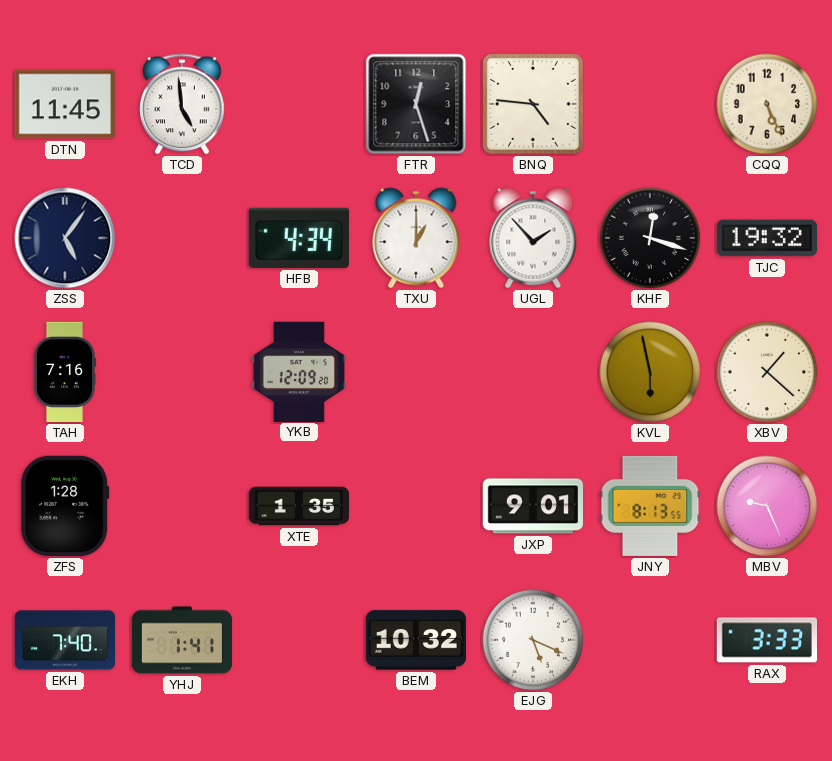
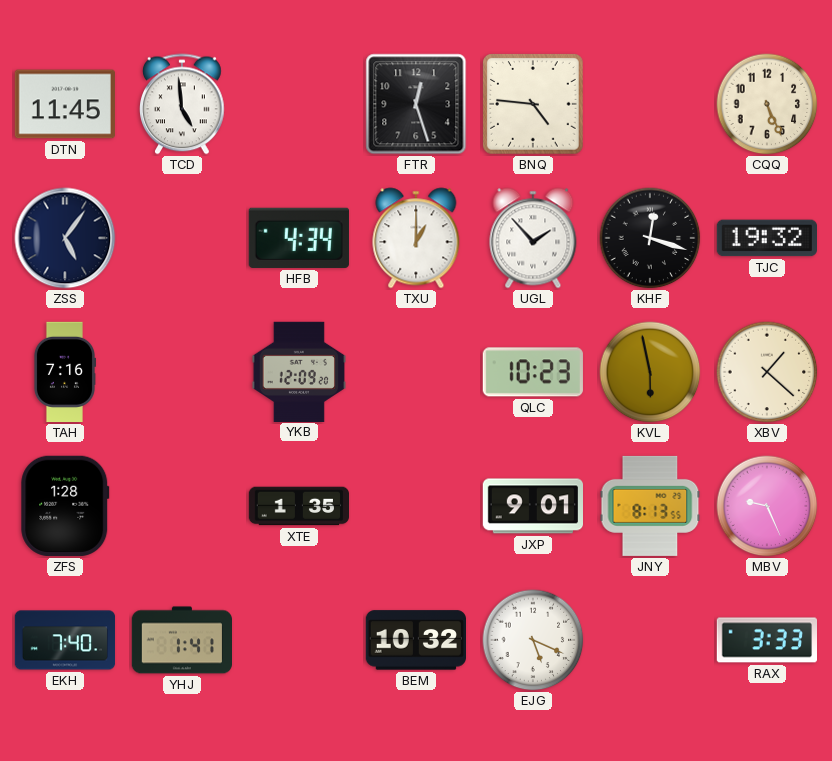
QLC: none -> 10:23
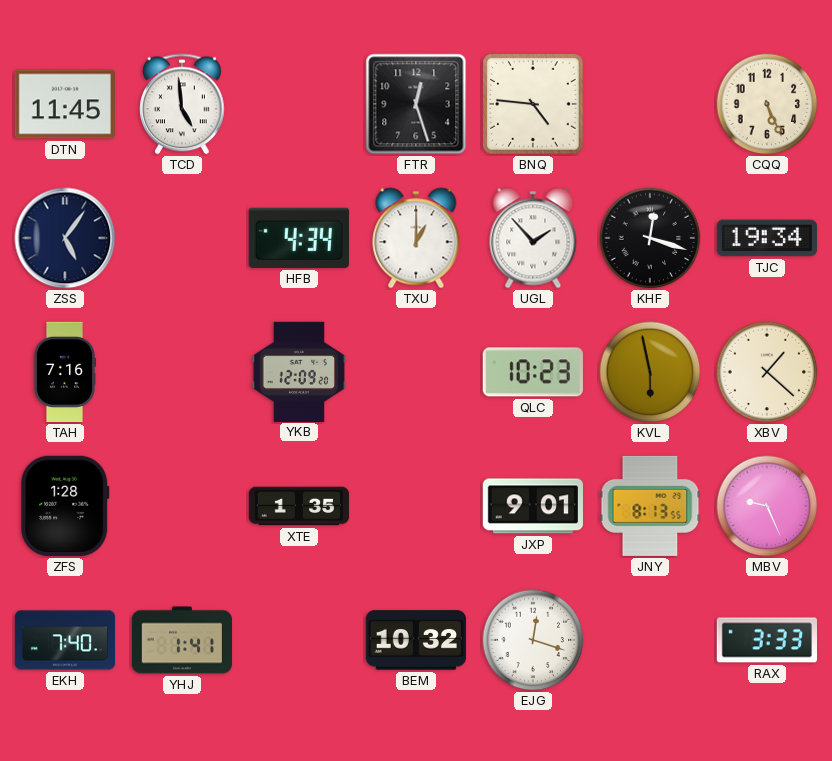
TJC: 19:32 -> 19:34
EJG: 5:19 -> 12:18
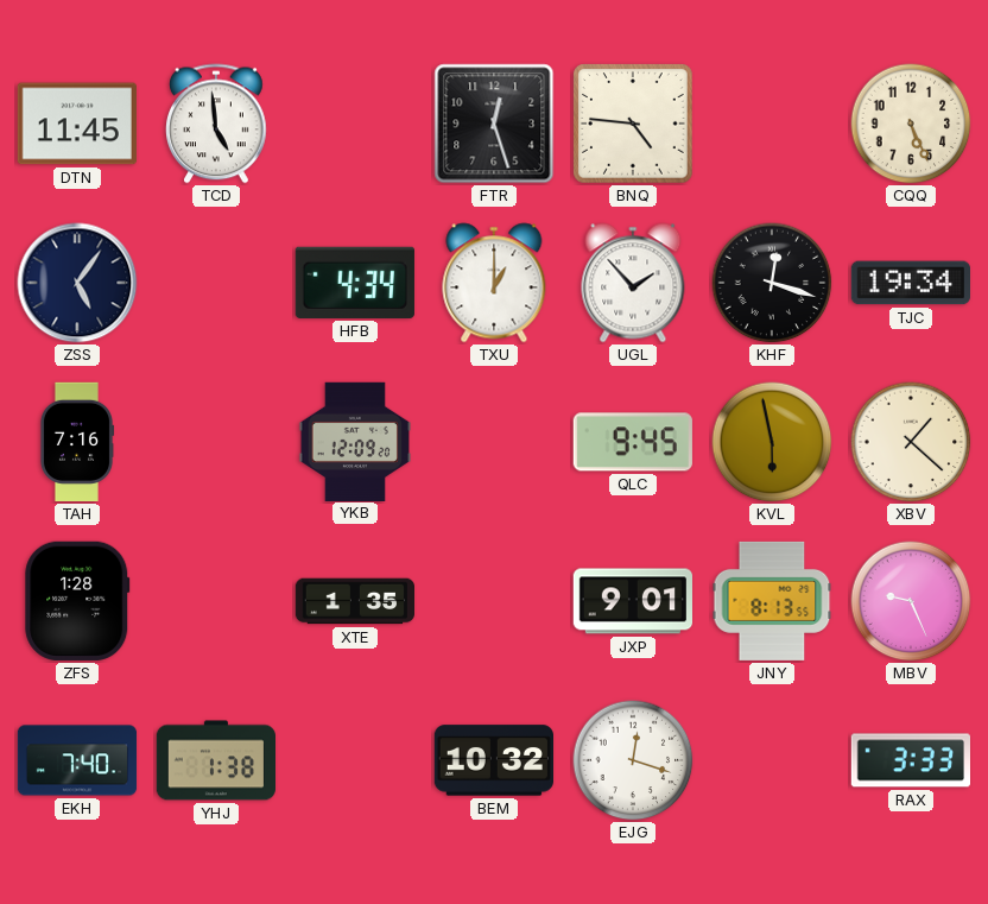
QLC: 10:23 -> 9:45
YHJ: 1:41 -> 1:38
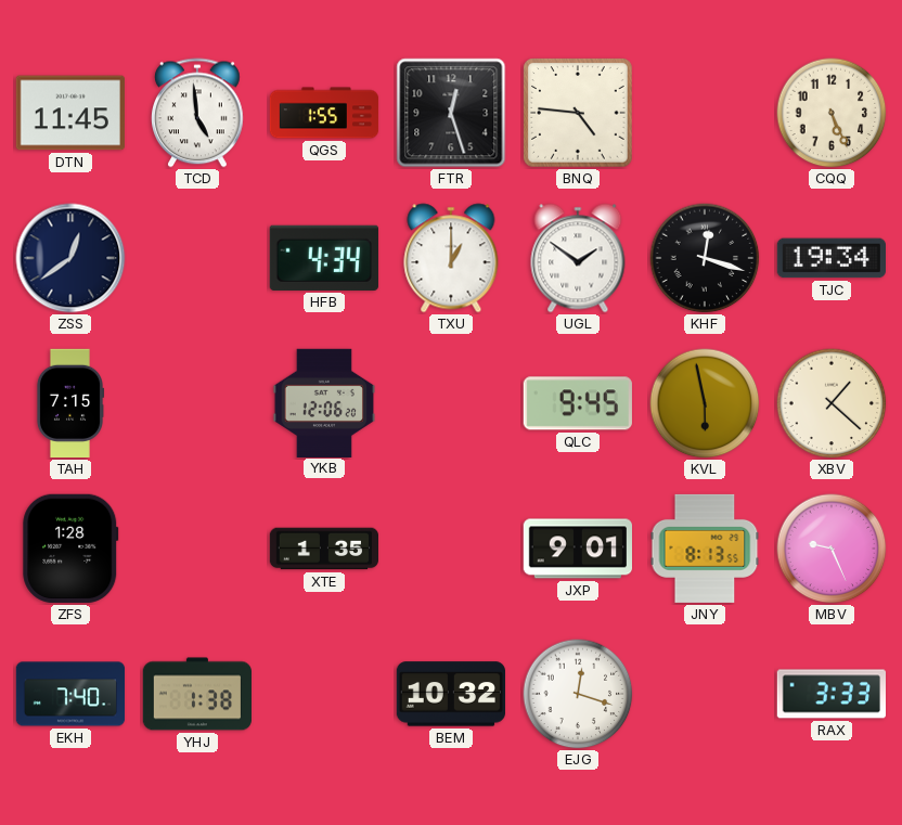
QGS: none -> 1:55
ZSS: 5:06 -> 12:39
UGL: 1:53 -> 1:51
TAH: 7:16 -> 7:15
YKB: 12:09 -> 12:06
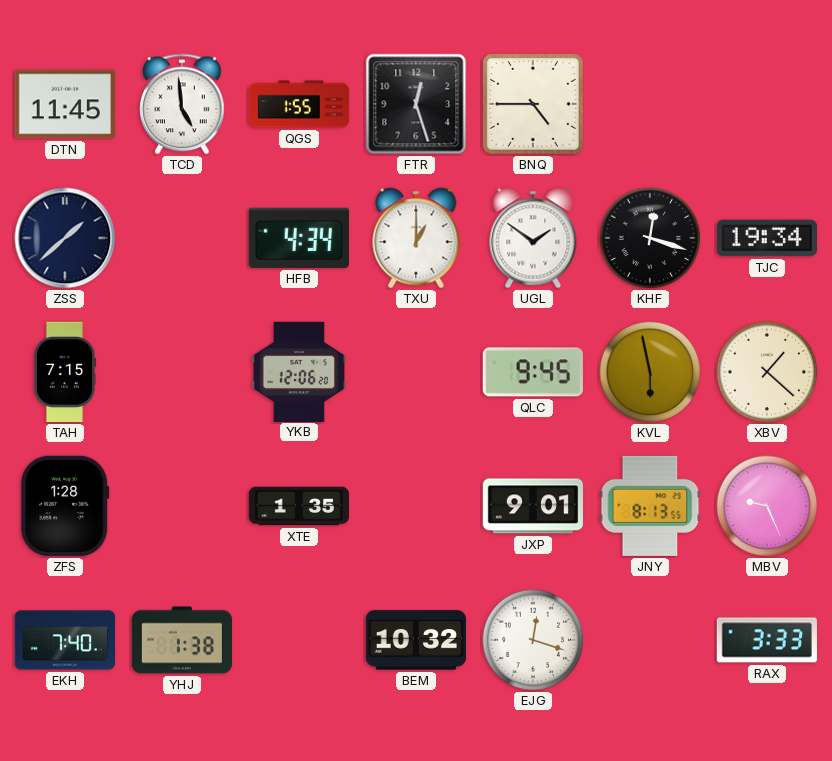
BNQ: 4:46 -> 4:45
CQQ: 5:26 -> none
ZSS: 12:39 -> 1:38
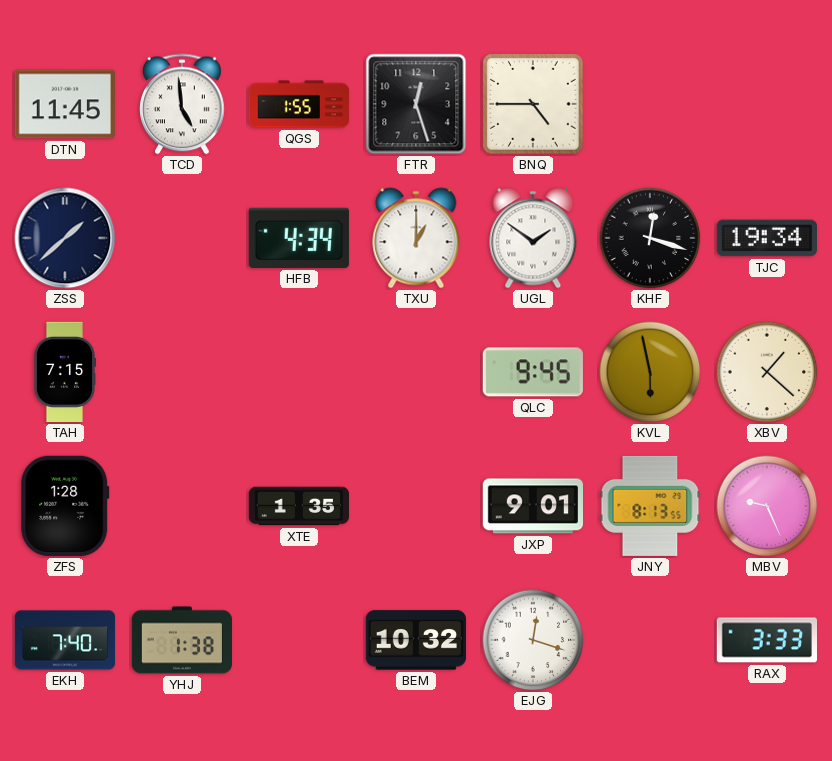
YKB: 12:06 -> none
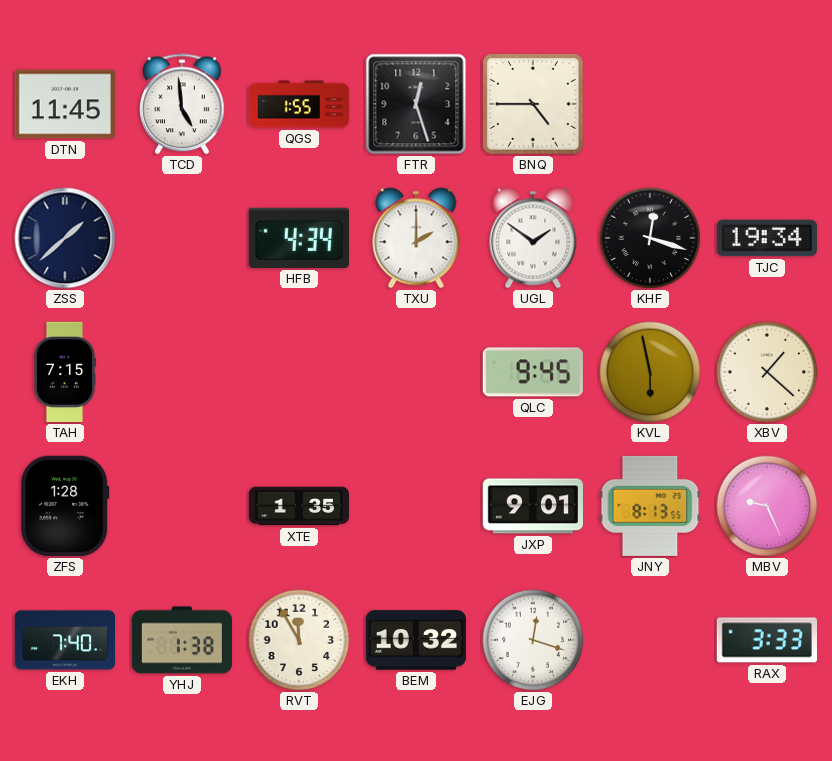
TXU: 1:00 -> 2:00
RVT: none -> 11:55
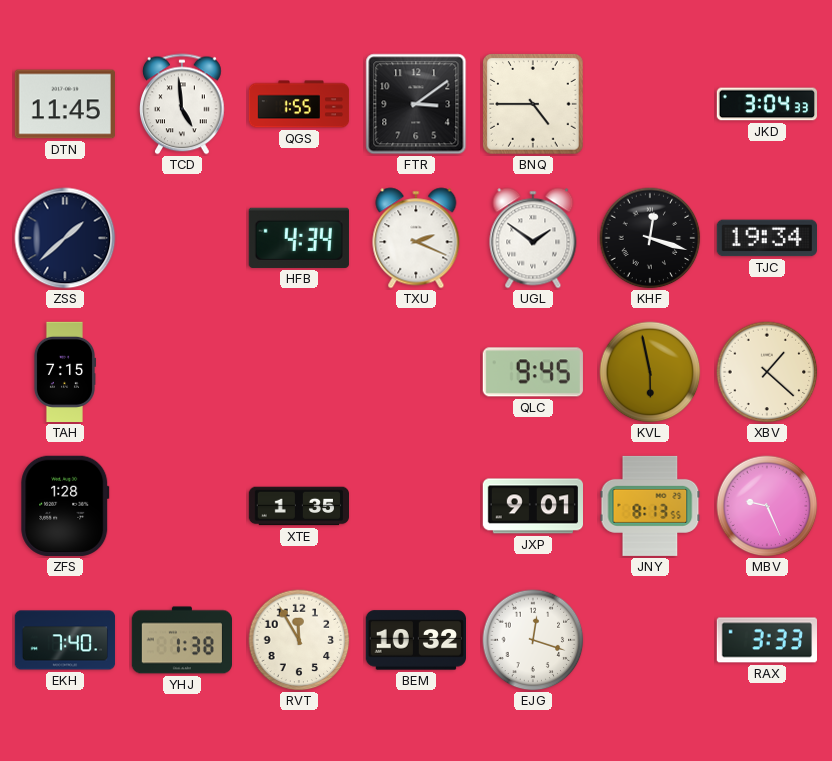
FTR: 12:27 -> 3:09
JKD: none -> 3:04
TXU: 2:00 -> 2:19
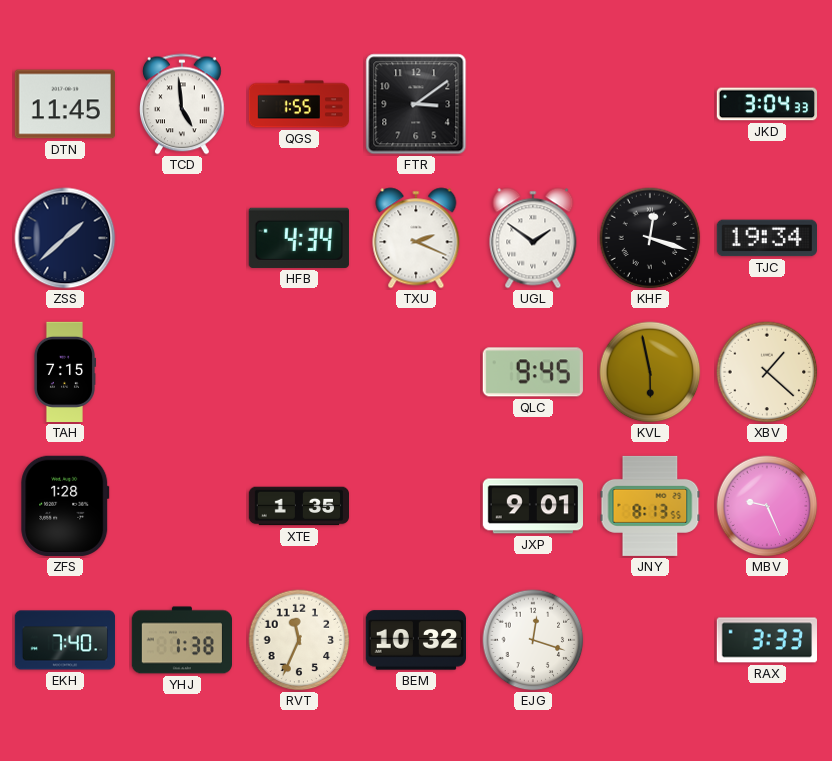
BNQ: 4:45 -> none
RVT: 11:55 -> 11:34
